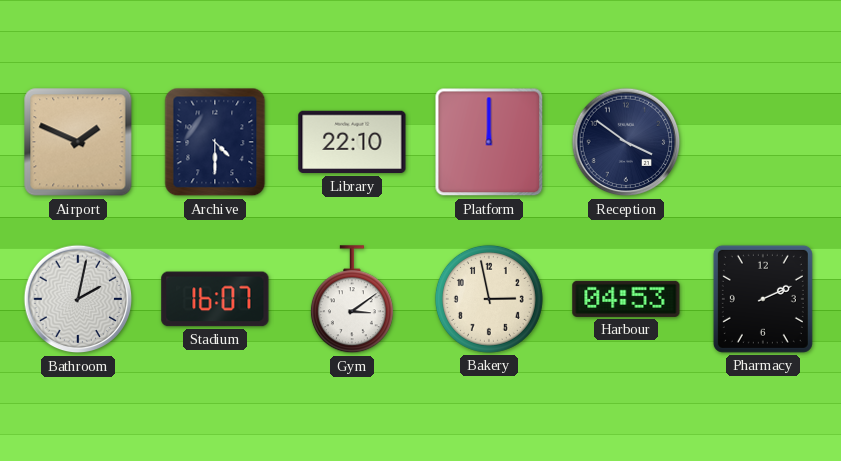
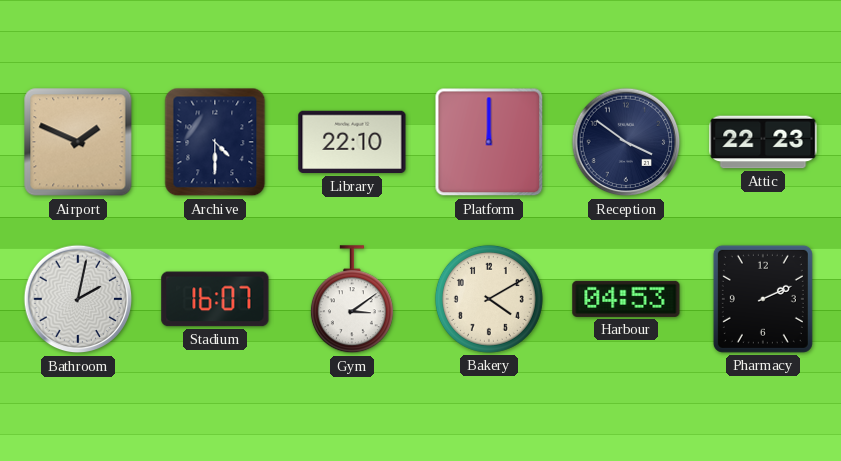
Attic: none -> 22:23
Bakery: 2:58 -> 4:10
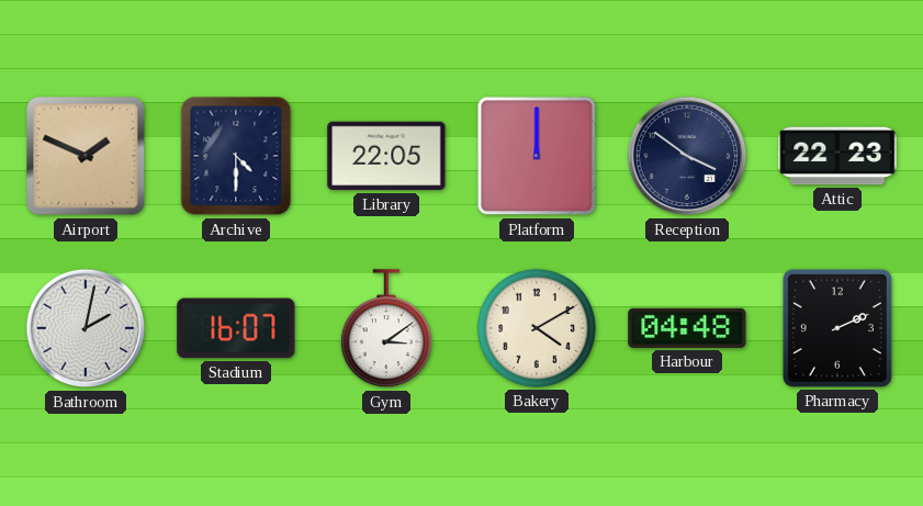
Library: 22:10 -> 22:05
Harbour: 04:53 -> 04:48
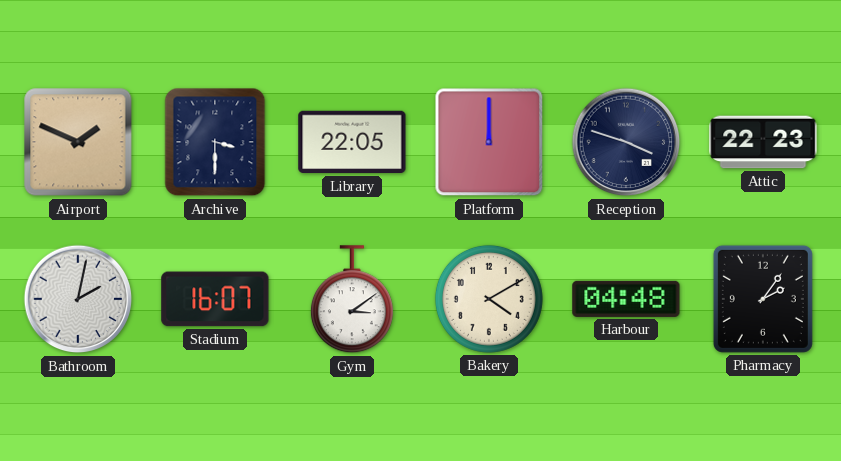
Archive: 4:30 -> 3:30
Reception: 3:51 -> 3:48
Pharmacy: 2:11 -> 2:06
